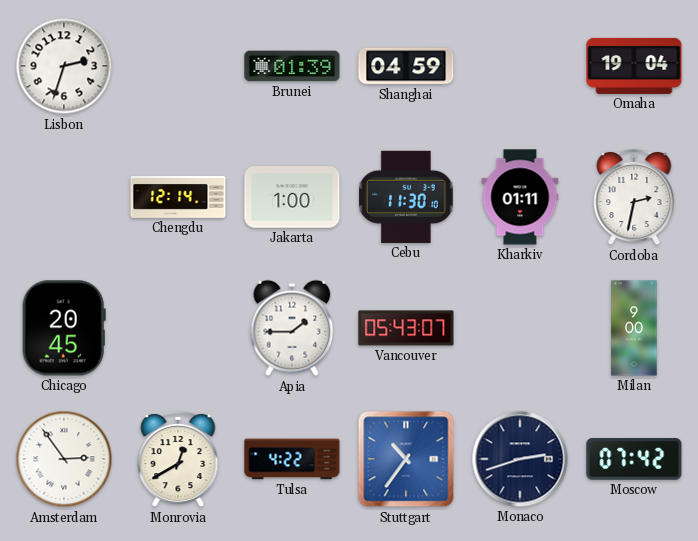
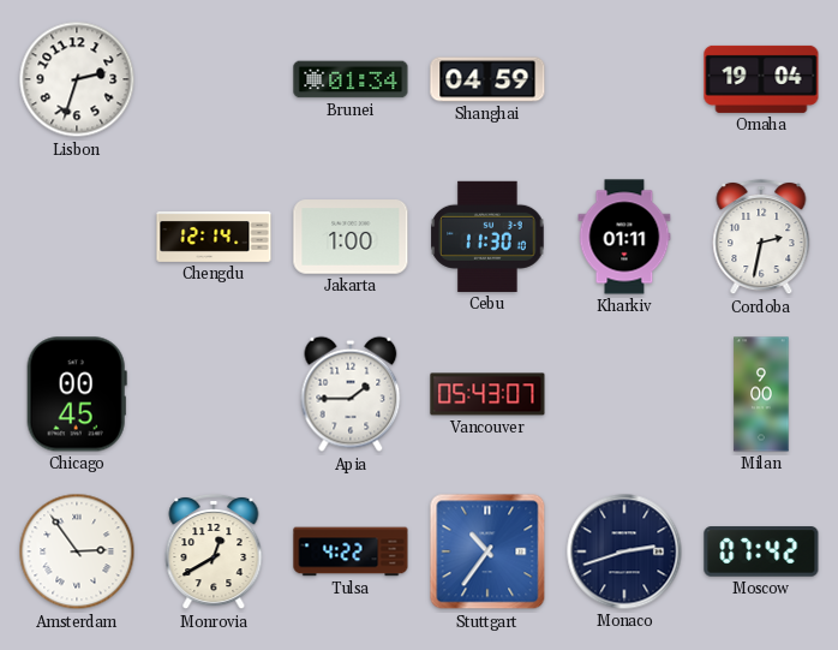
Brunei: 01:39 -> 01:34
Chicago: 20:45 -> 00:45
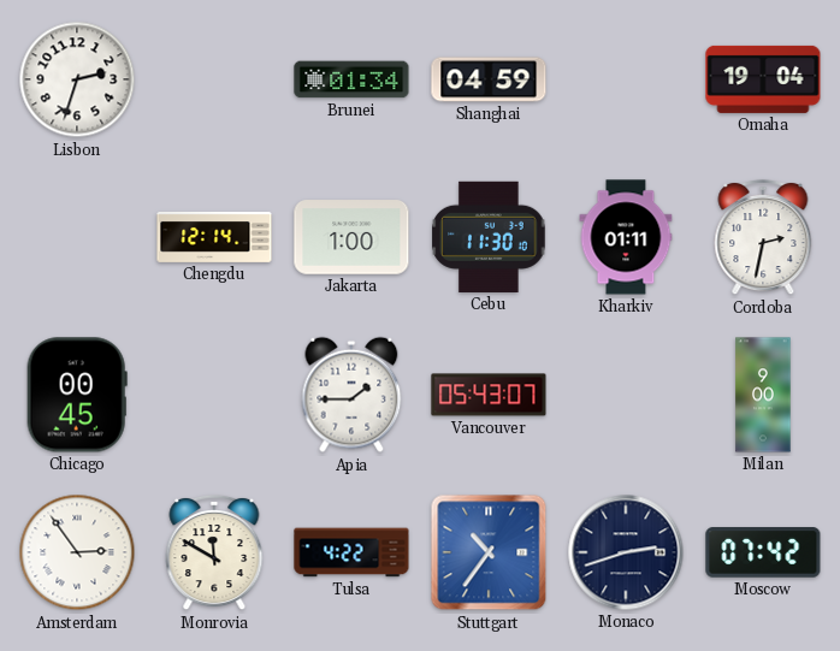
Monrovia: 12:40 -> 11:50
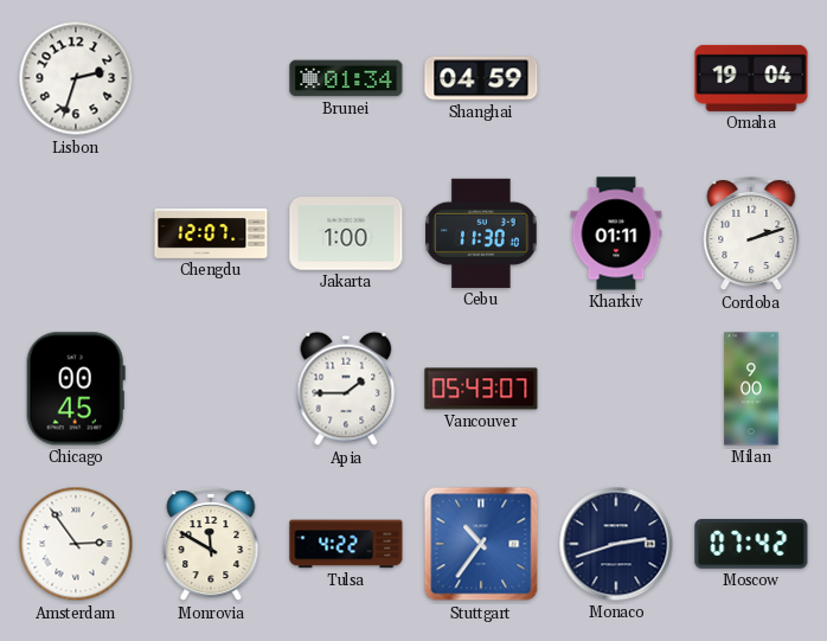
Chengdu: 12:14 -> 12:07
Cordoba: 2:32 -> 2:12
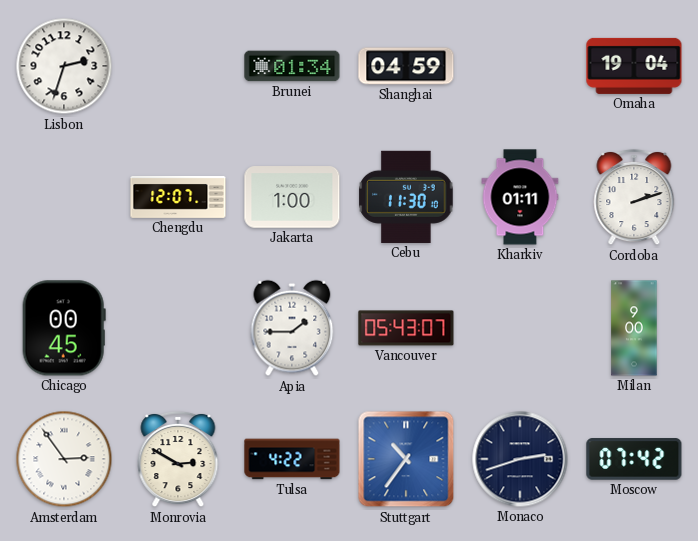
Monrovia: 11:50 -> 2:50
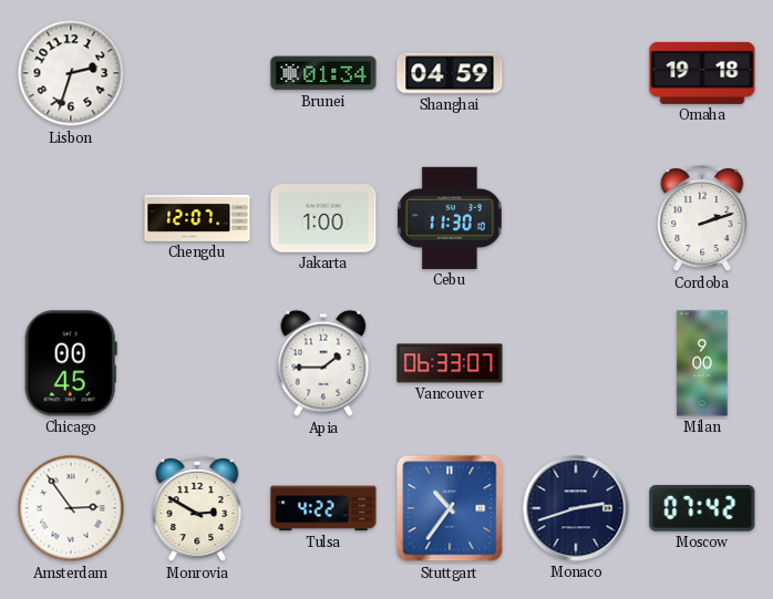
Omaha: 19:04 -> 19:18
Kharkiv: 01:11 -> none
Vancouver: 05:43 -> 06:33
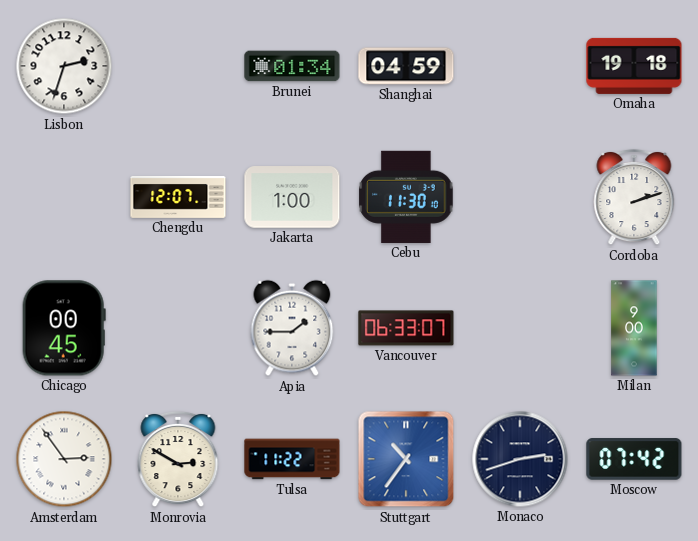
Tulsa: 4:22 -> 11:22
